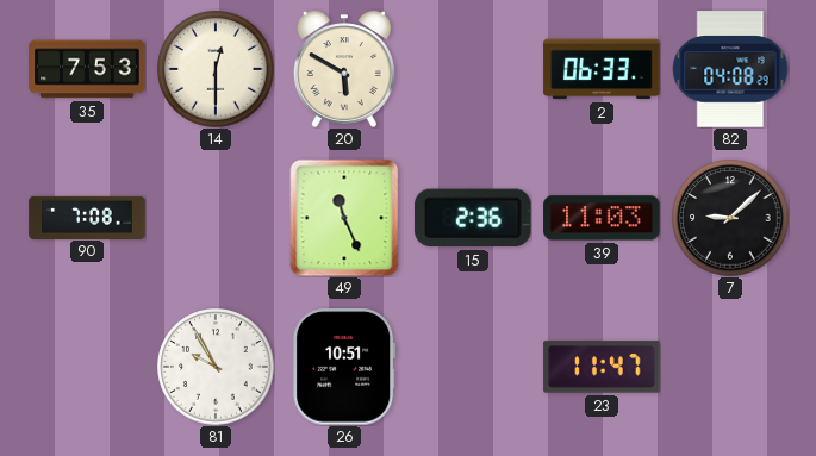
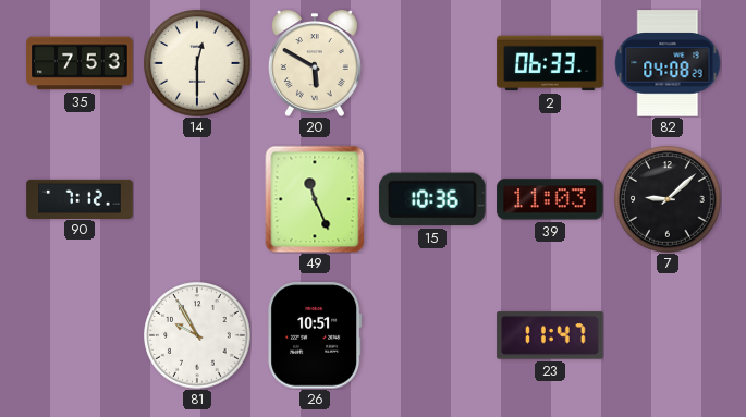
90: 7:08 -> 7:12
15: 2:36 -> 10:36
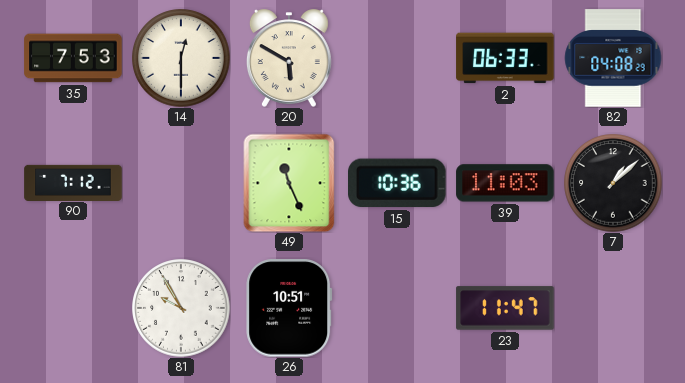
7: 9:08 -> 1:08
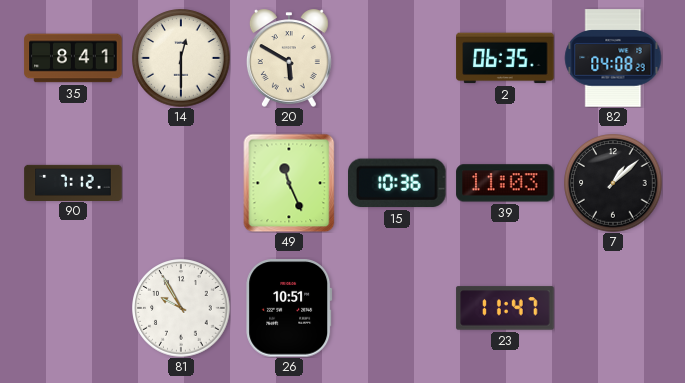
35: 7:53 -> 8:41
2: 06:33 -> 06:35
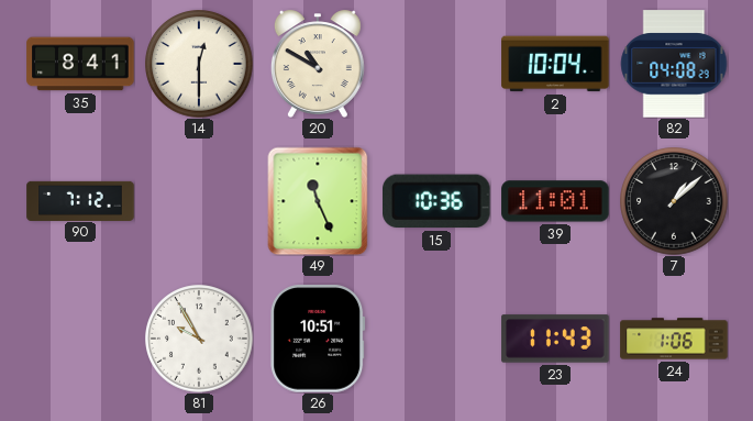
20: 5:50 -> 10:50
2: 06:35 -> 10:04
39: 11:03 -> 11:01
23: 11:47 -> 11:43
24: none -> 1:06
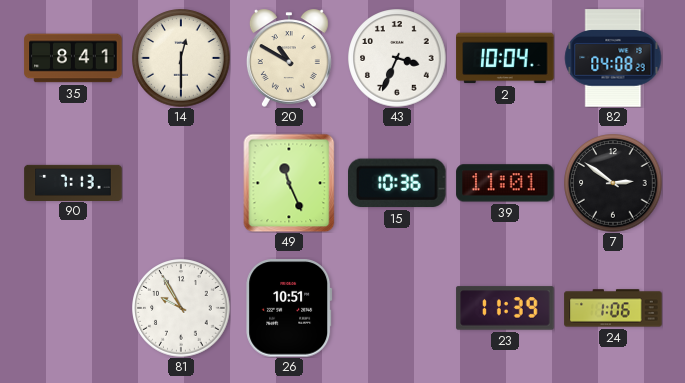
43: none -> 3:34
90: 7:12 -> 7:13
7: 1:08 -> 2:51
23: 11:43 -> 11:39
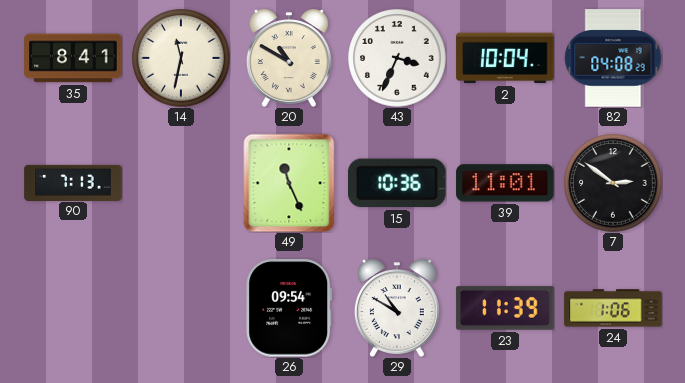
14: 12:30 -> 11:32
81: 9:55 -> none
26: 10:51 -> 09:54
29: none -> 10:50
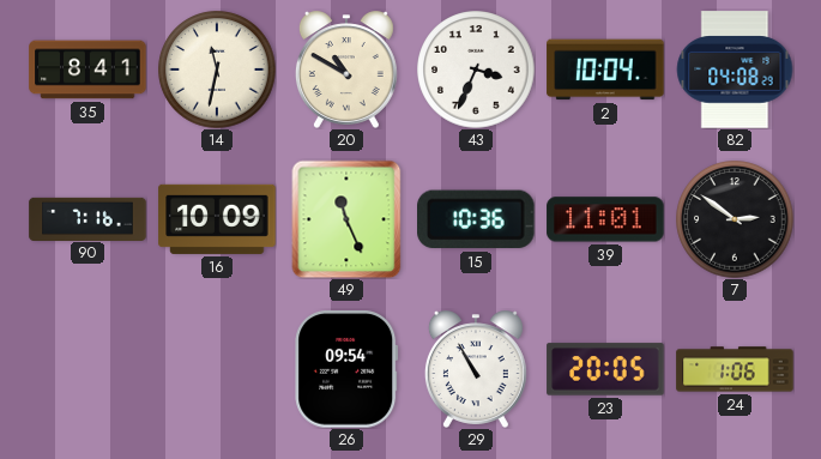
90: 7:13 -> 7:16
16: none -> 10:09
29: 10:50 -> 10:55
23: 11:39 -> 20:05
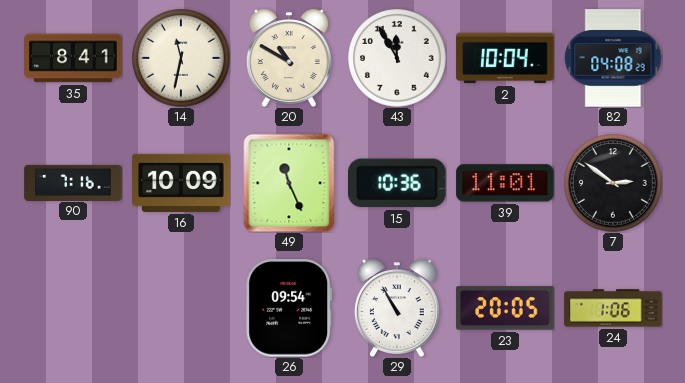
43: 3:34 -> 11:55
